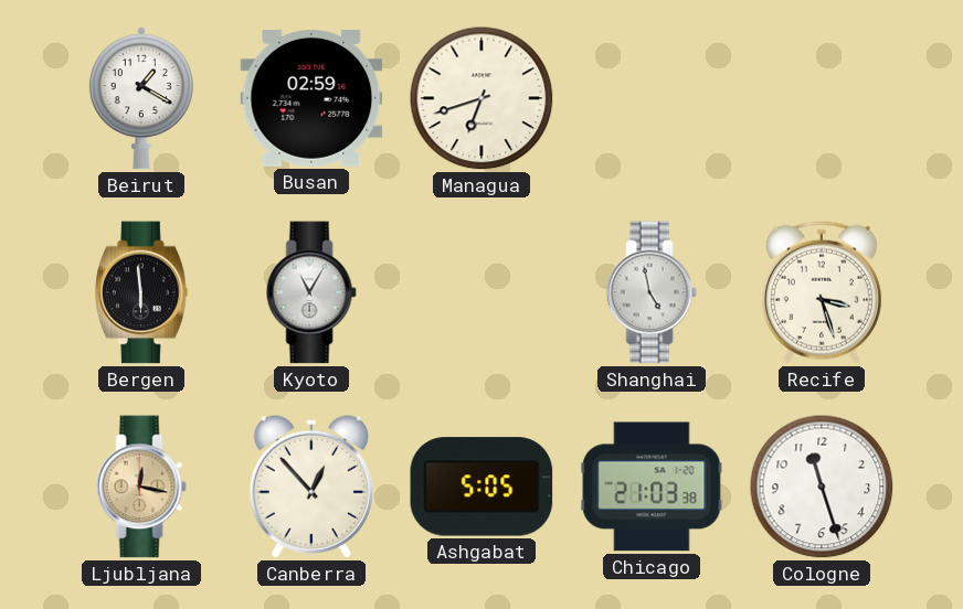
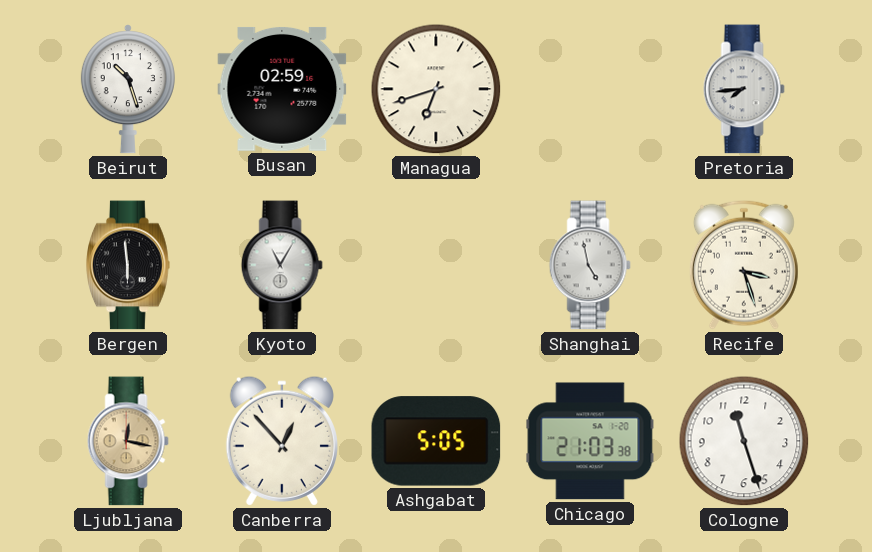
Beirut: 1:20 -> 10:27
Pretoria: none -> 7:44
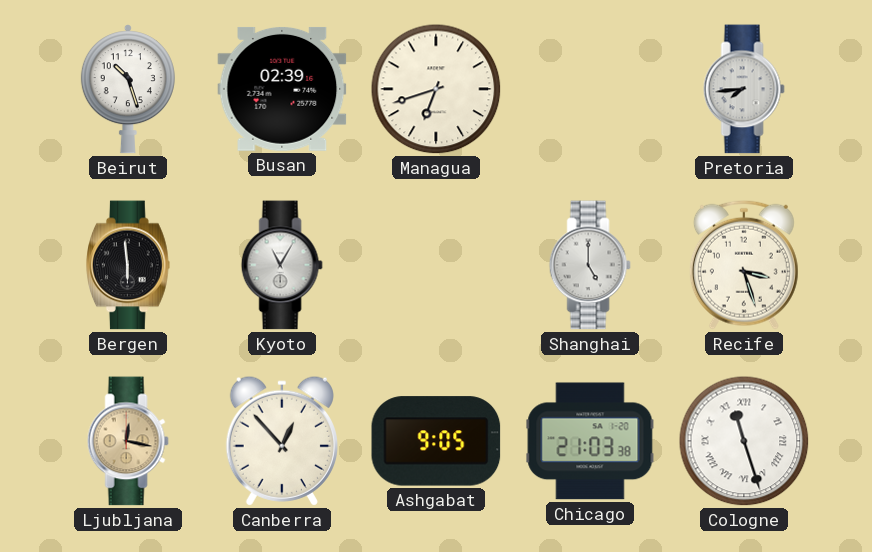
Busan: 02:59 -> 02:39
Shanghai: 4:58 -> 5:00
Ashgabat: 5:05 -> 9:05
Cologne numerals: Arabic -> Roman
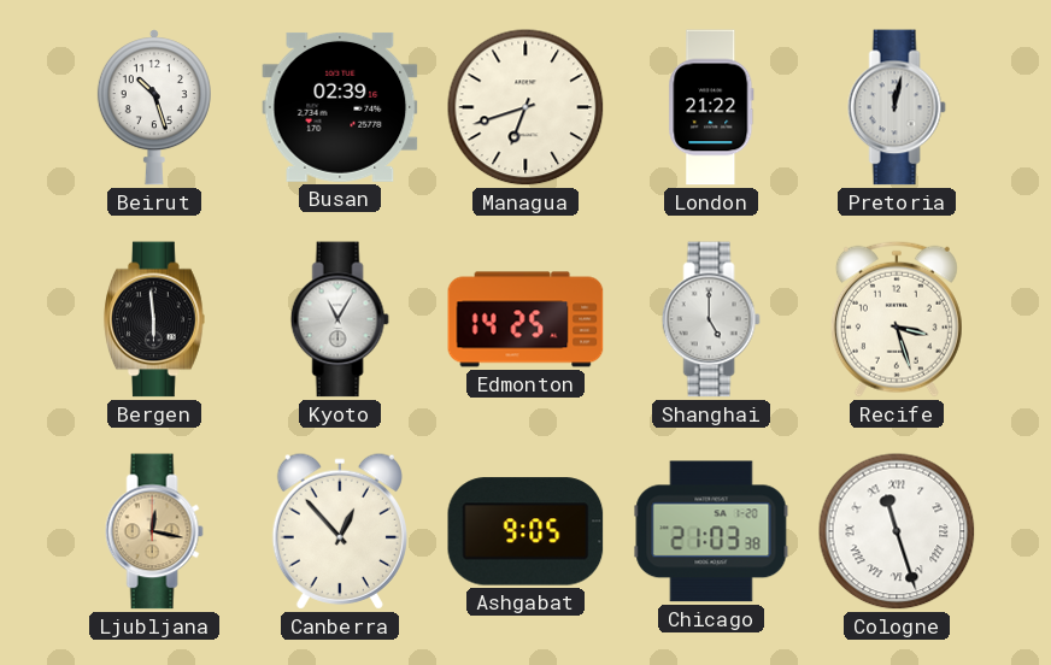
London: none -> 21:22
Pretoria: 7:44 -> 12:02
Edmonton: none -> 14:25
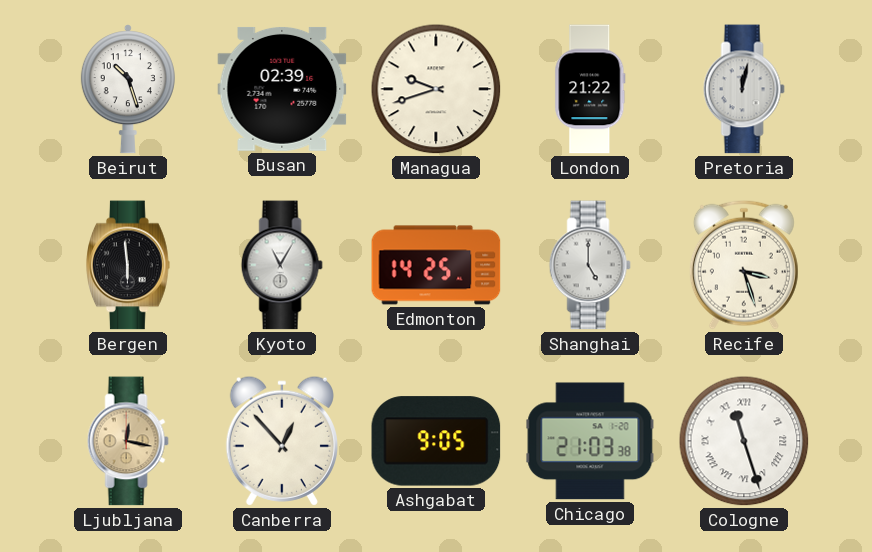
Managua: 6:42 -> 9:42
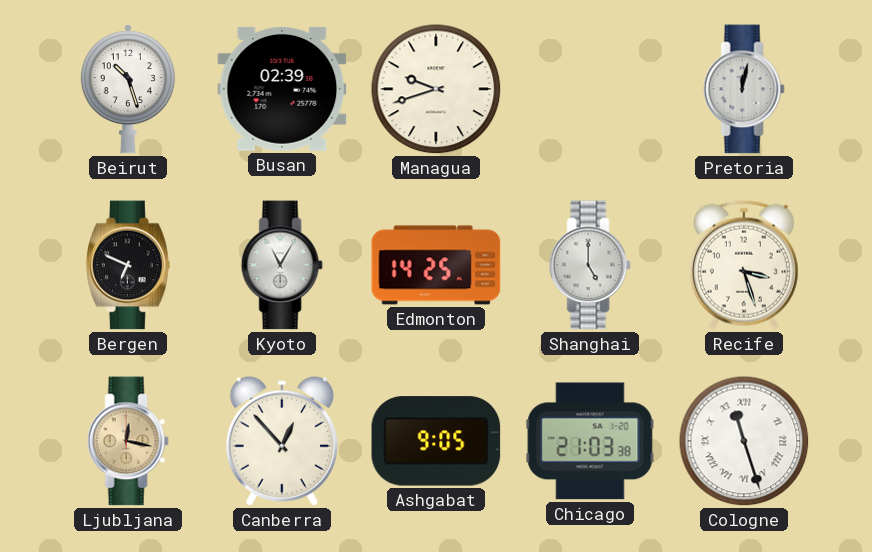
London: 21:22 -> none
Bergen: 5:59 -> 6:49
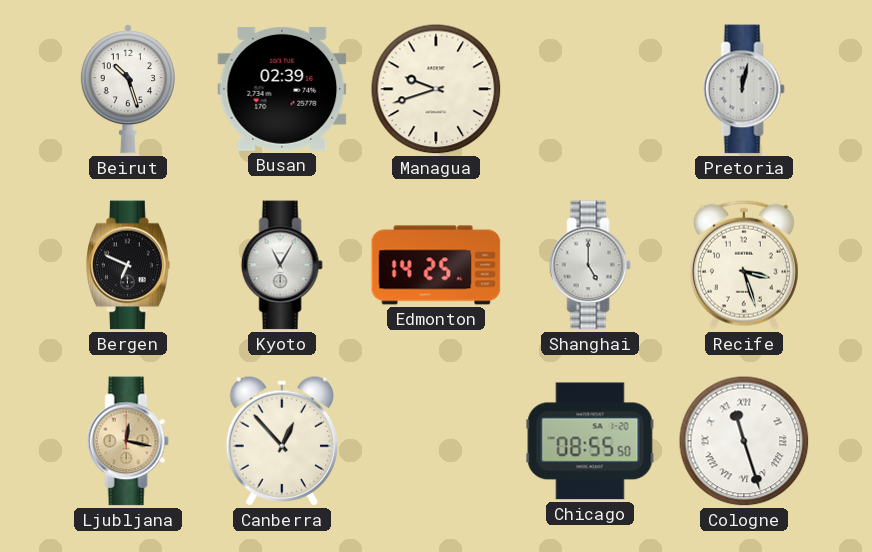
Ashgabat: 9:05 -> none
Chicago: 21:03 -> 08:55
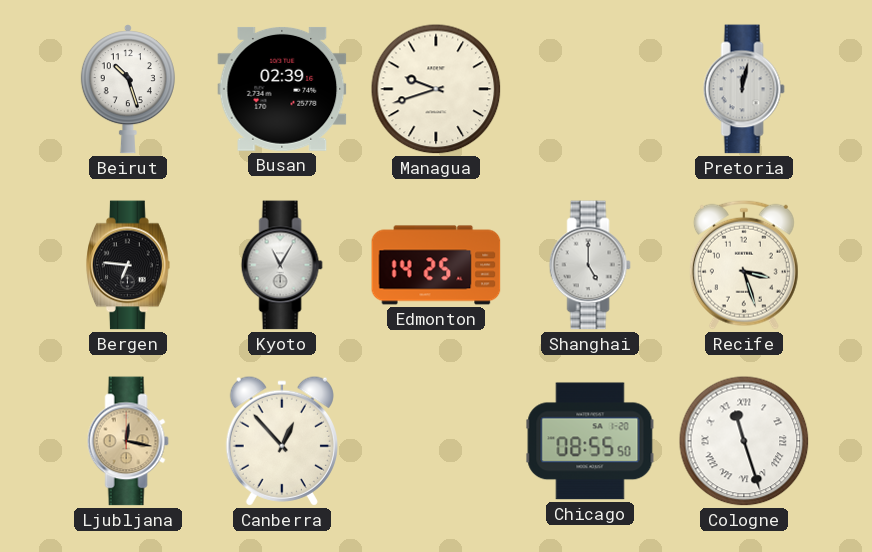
Bergen: 6:49 -> 6:46
